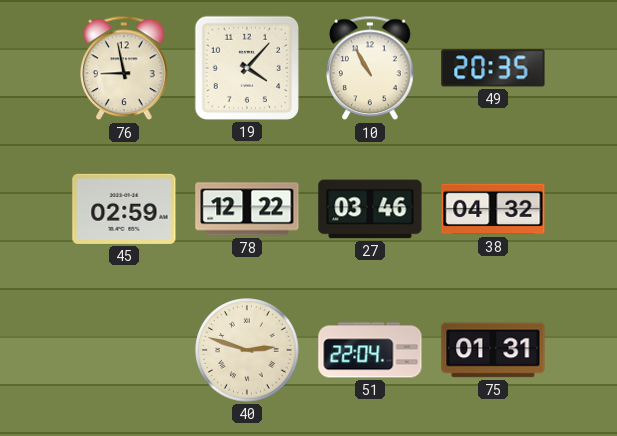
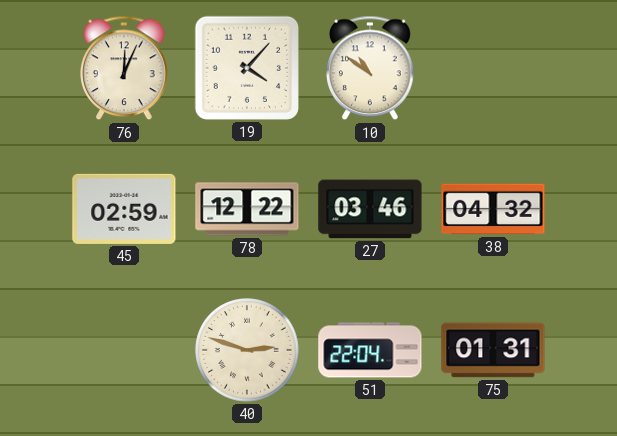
76: 8:58 -> 12:04
10: 10:55 -> 10:51
49: 20:35 -> none
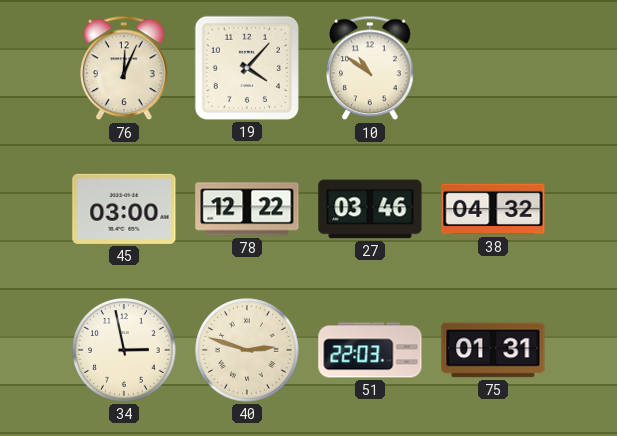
45: 02:59 -> 03:00
34: none -> 2:58
51: 22:04 -> 22:03
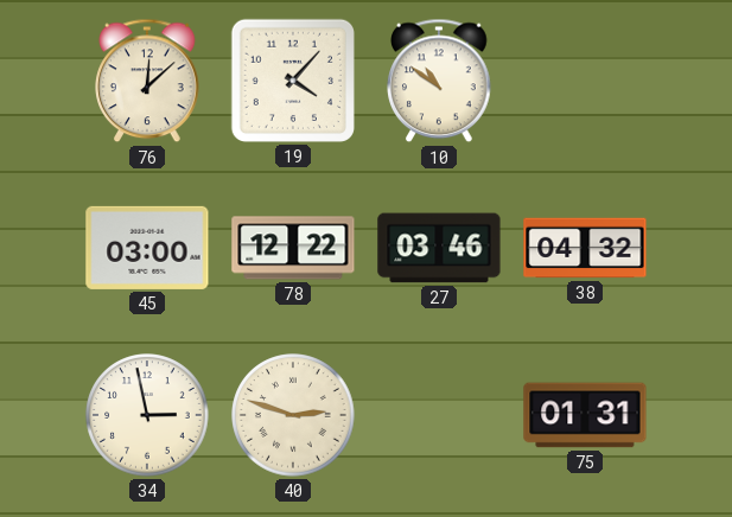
76: 12:04 -> 12:08
51: 22:03 -> none
